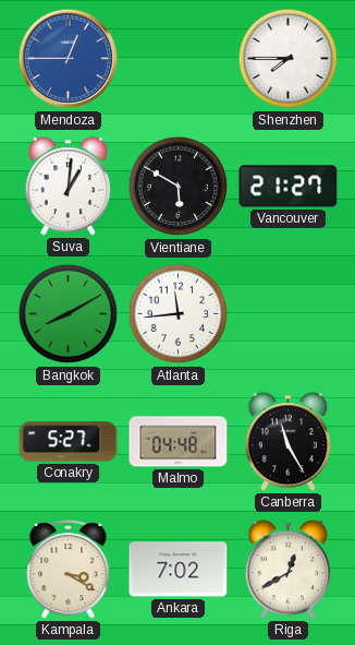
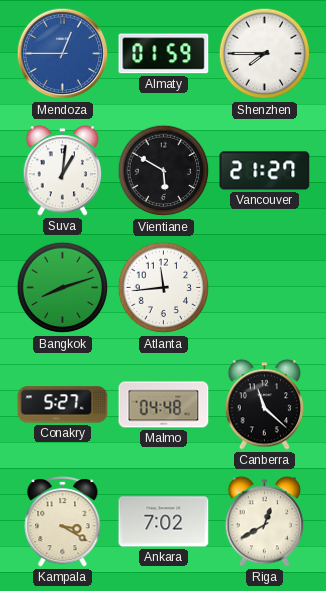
Almaty: none -> 01:59
Bangkok: 8:10 -> 8:12
Canberra: 11:25 -> 11:22
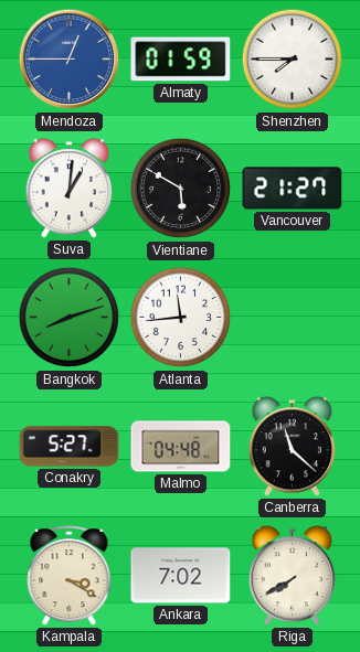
Riga: 12:40 -> 7:40
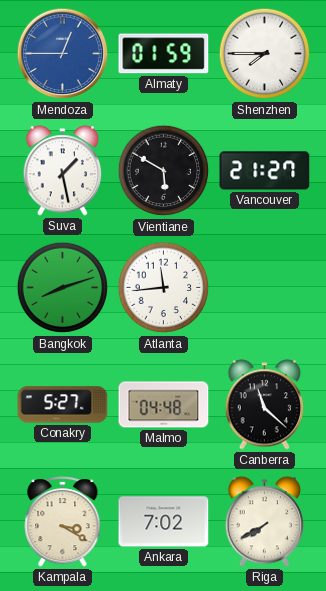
Suva: 1:01 -> 1:28
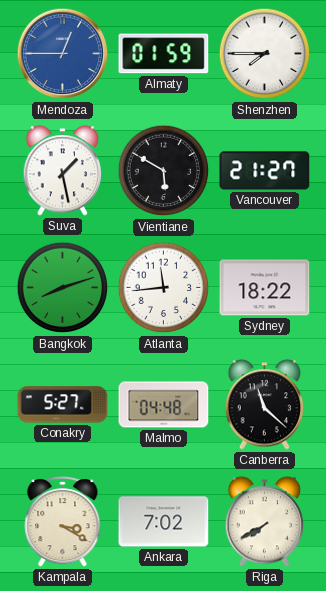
Sydney: none -> 18:22
